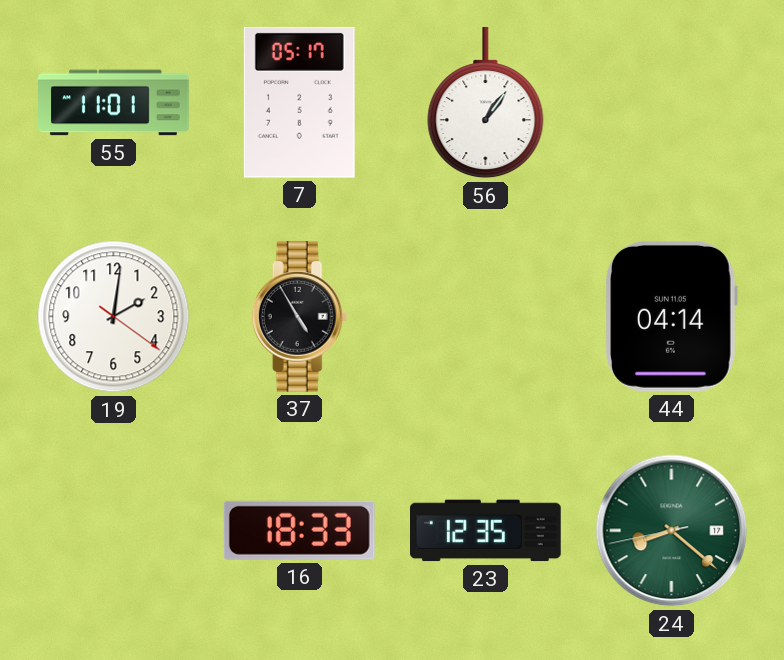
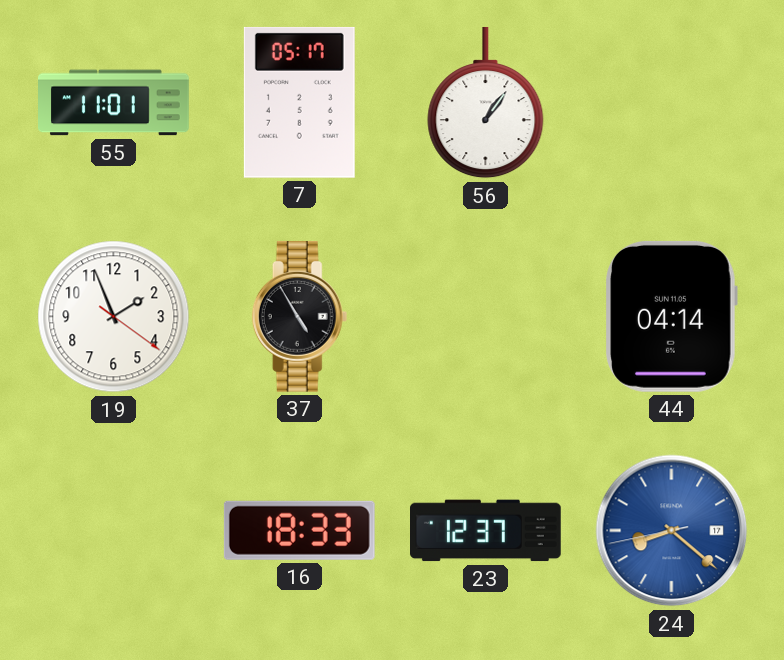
19: 2:01 -> 1:56
23: 12:35 -> 12:37
24 dial: green -> blue
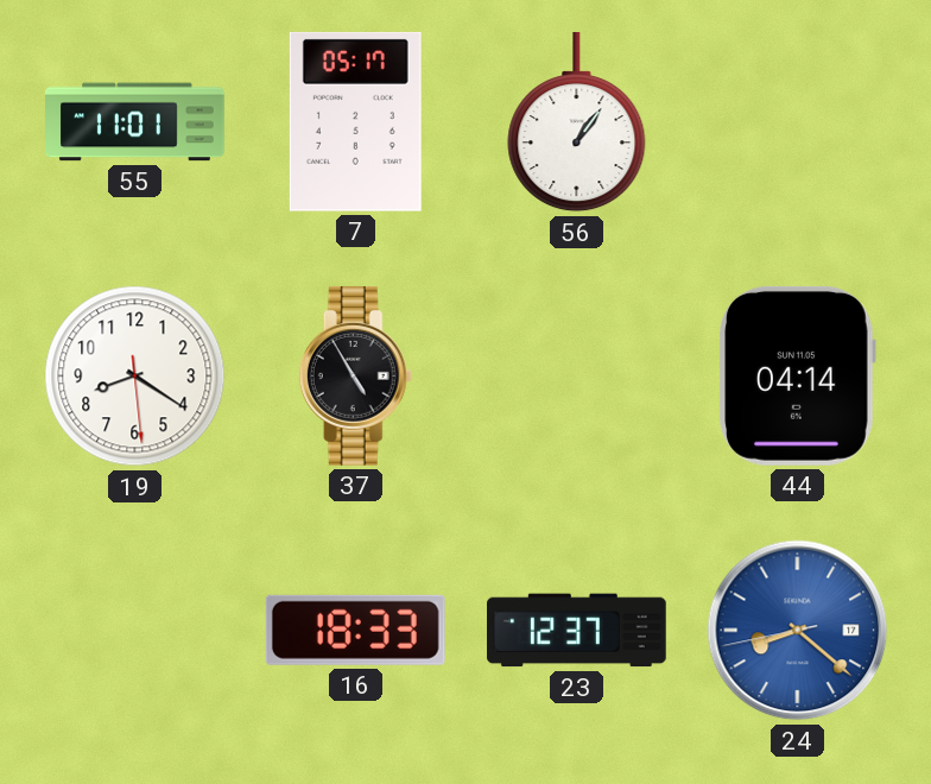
19: 1:56 -> 8:20
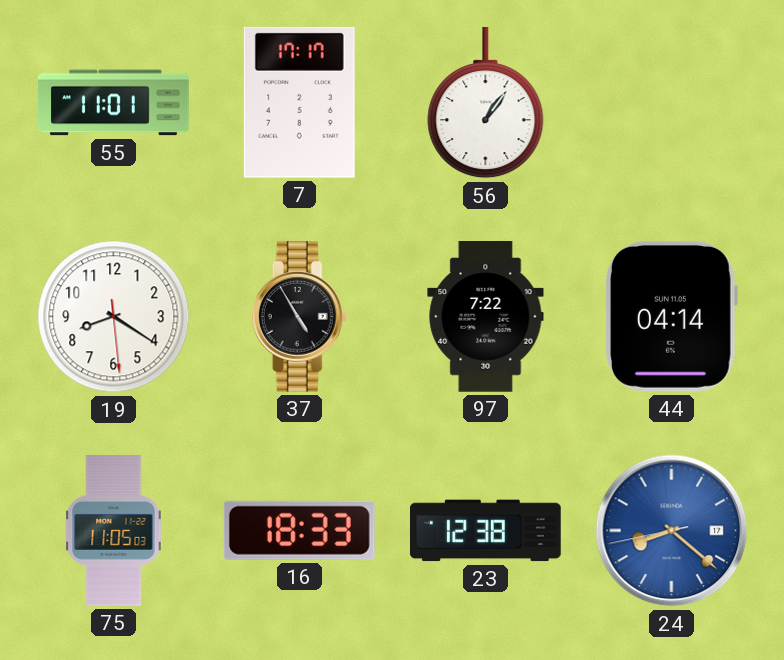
7: 05:17 -> 17:17
97: none -> 7:22
75: none -> 11:05
23: 12:37 -> 12:38
